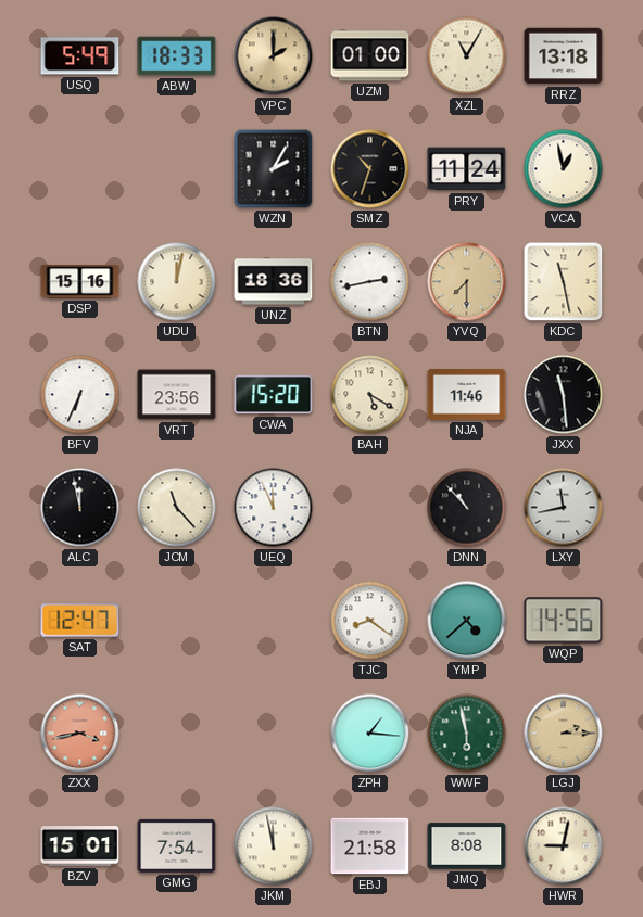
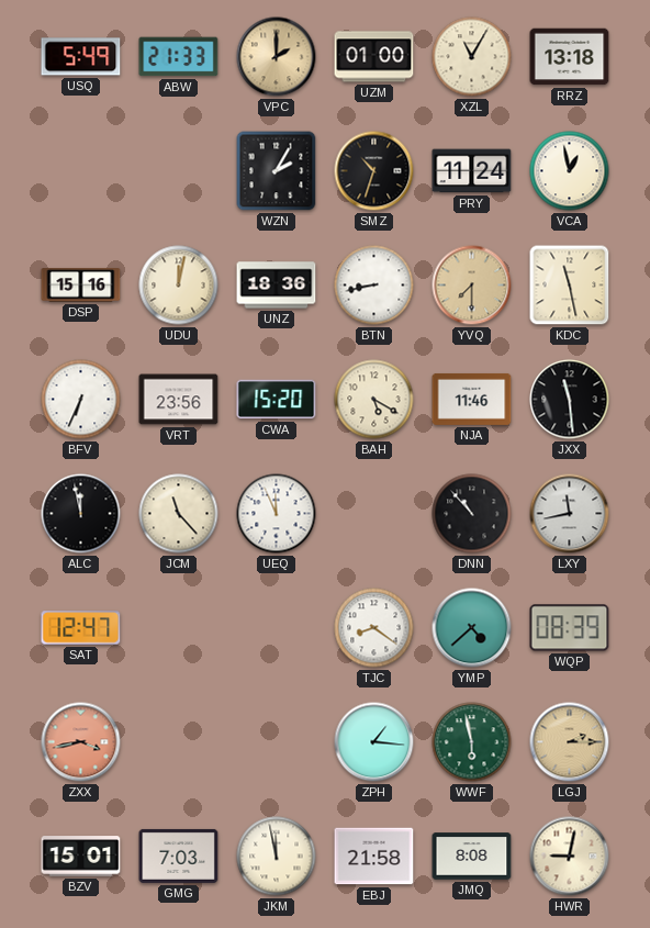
ABW: 18:33 -> 21:33
BTN: 2:43 -> 8:43
WQP: 14:56 -> 08:39
GMG: 7:54 -> 7:03
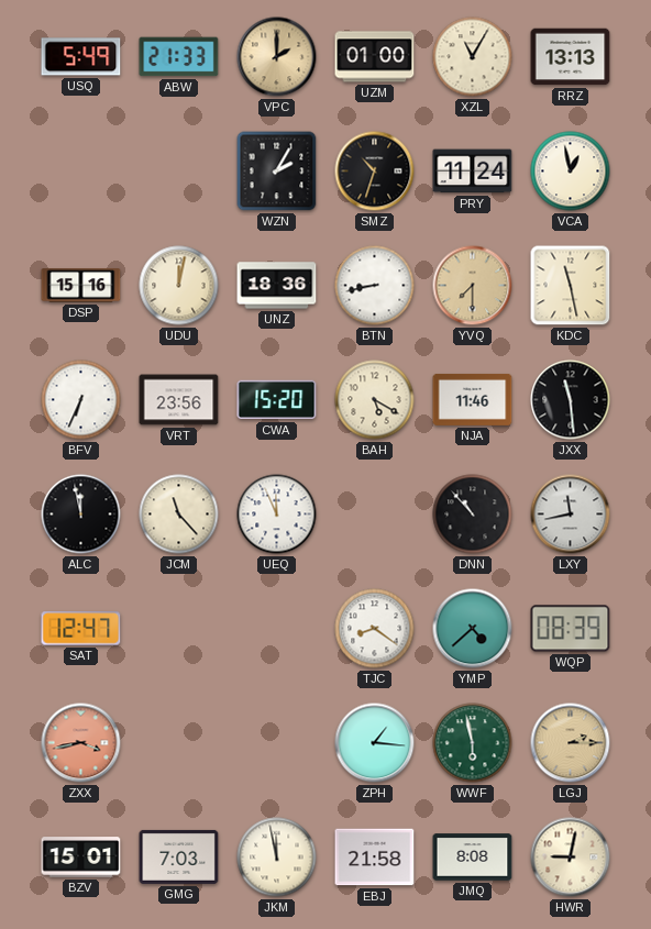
RRZ: 13:18 -> 13:13
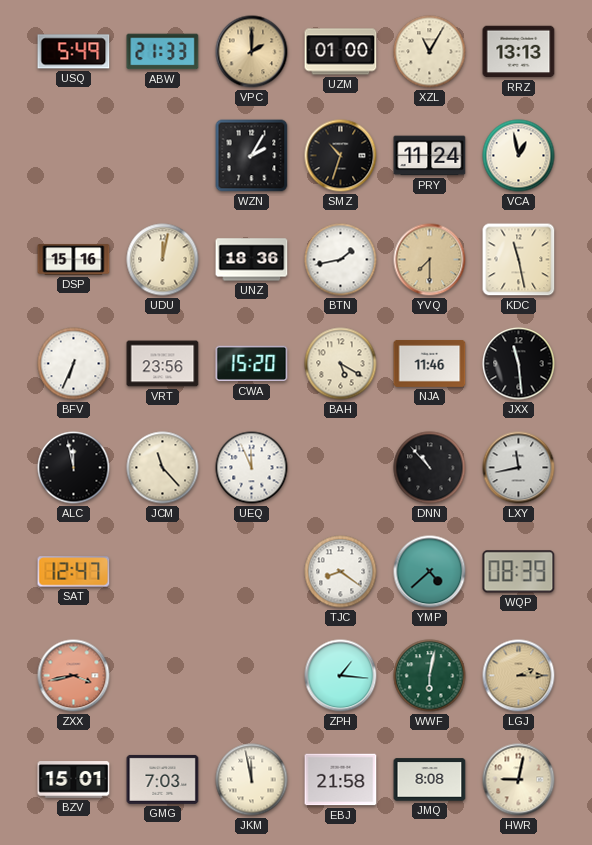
BTN: 8:43 -> 1:43
WWF: 5:58 -> 6:02
